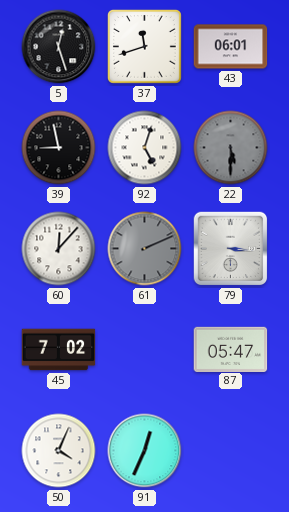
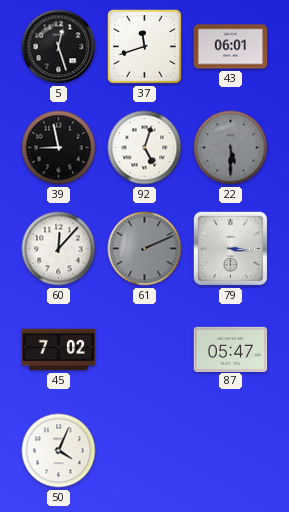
91: 12:34 -> none
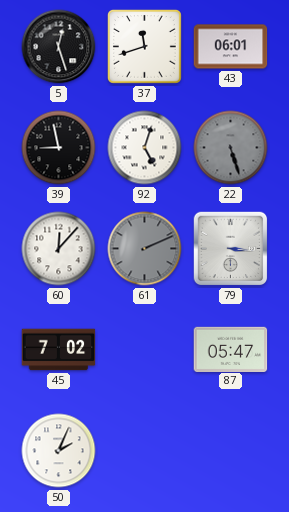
22: 5:30 -> 5:27
50: 4:04 -> 2:04
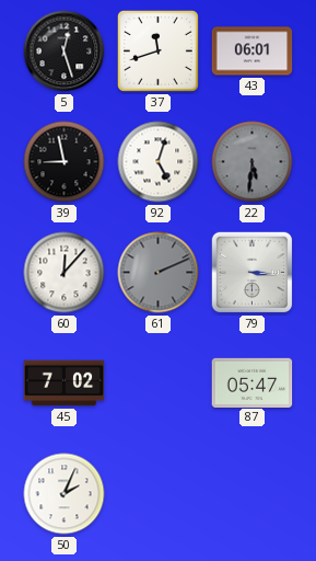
22: 5:27 -> 5:31
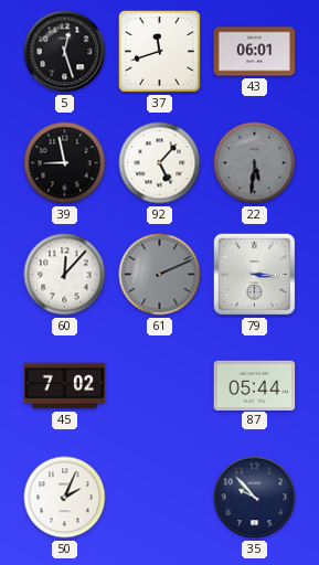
92: 5:03 -> 5:07
87: 05:47 -> 05:44
35: none -> 9:53
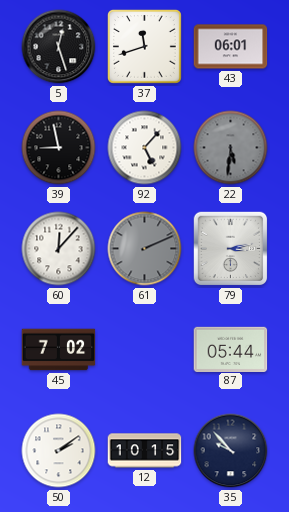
79: 3:16 -> 3:13
50: 2:04 -> 2:09
12: none -> 10:15
